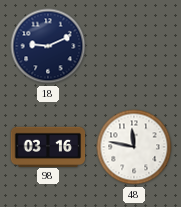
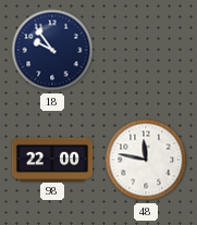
18: 9:11 -> 9:54
98: 03:16 -> 22:00
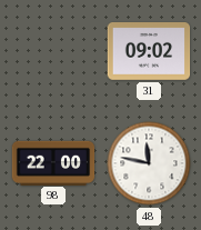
18: 9:54 -> none
31: none -> 09:02
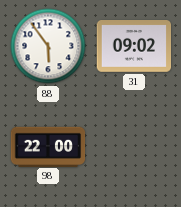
88: none -> 5:54
48: 11:47 -> none
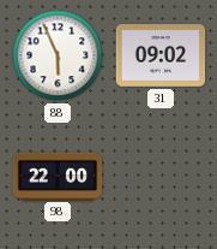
88: 5:54 -> 5:56
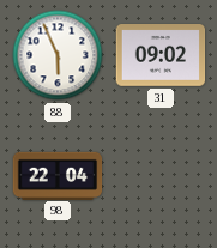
98: 22:00 -> 22:04
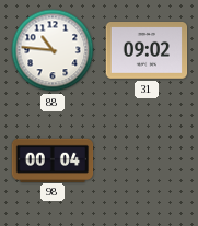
88: 5:56 -> 10:46
98: 22:04 -> 00:04
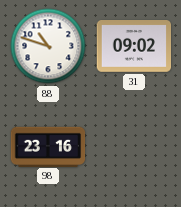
88: 10:46 -> 10:48
98: 00:04 -> 23:16
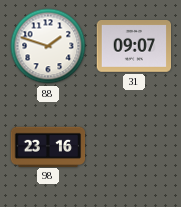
88: 10:48 -> 1:48
31: 09:02 -> 09:07
